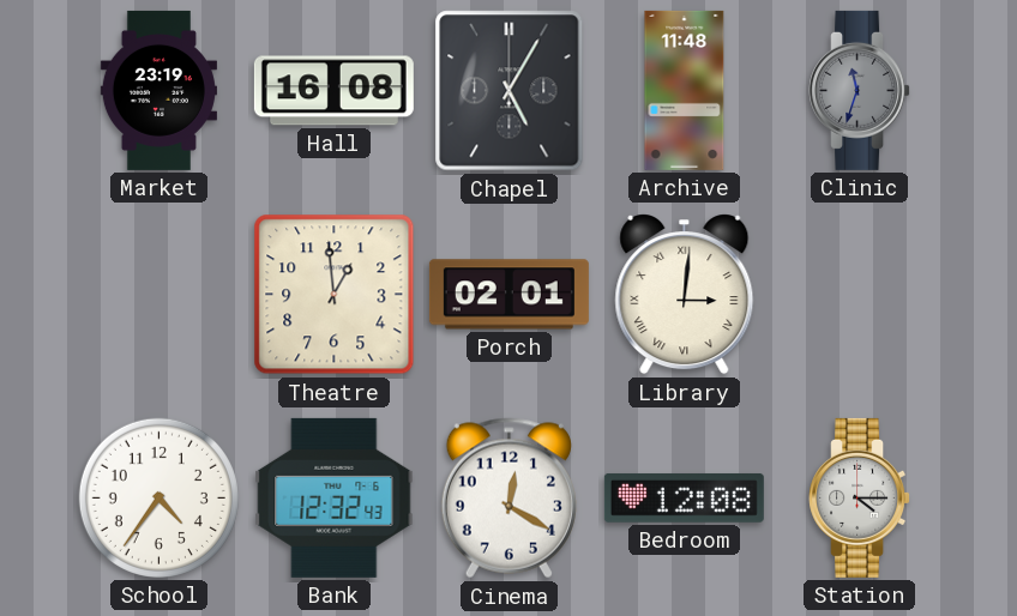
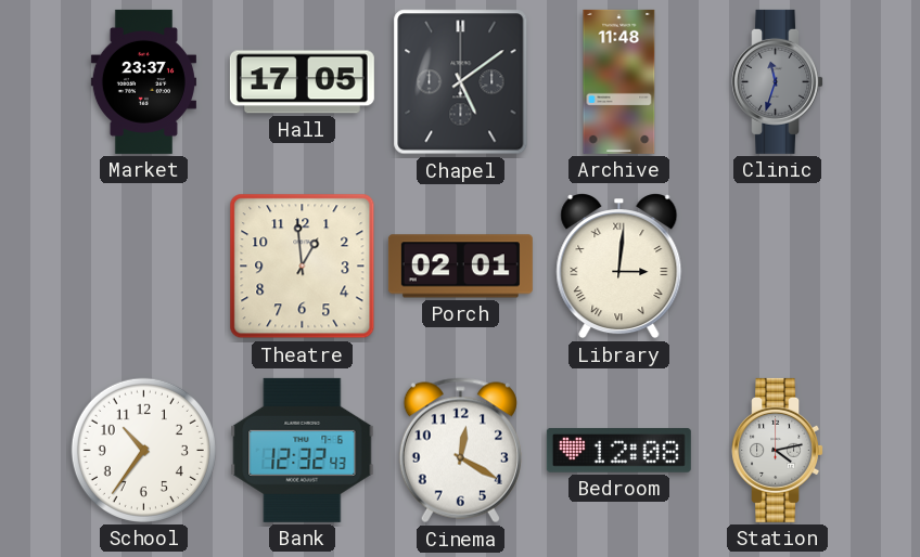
Market: 23:19 -> 23:37
Hall: 16:08 -> 17:05
Chapel: 5:05 -> 5:09
School: 4:36 -> 10:36
Station: 4:15 -> 4:13
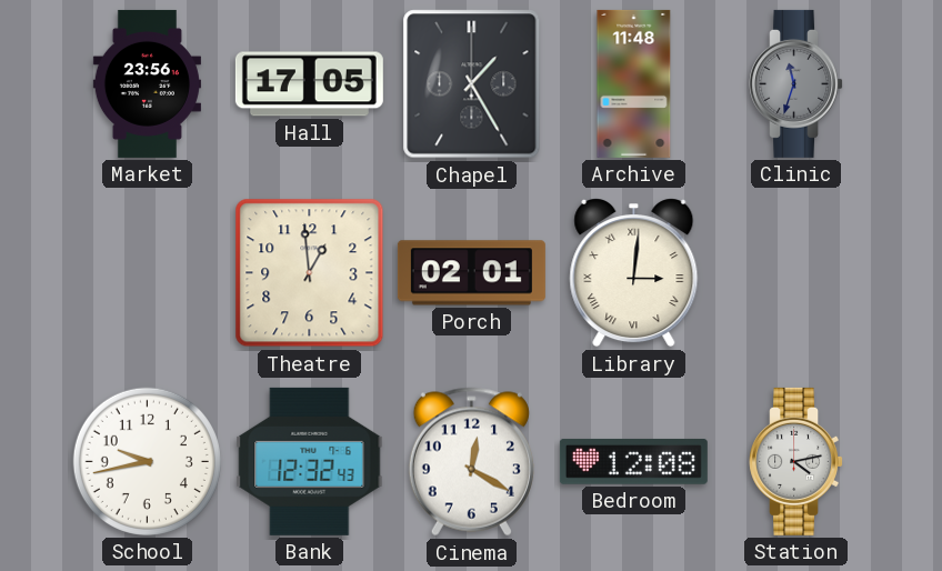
Market: 23:37 -> 23:56
Chapel: 5:09 -> 1:25
School: 10:36 -> 9:43
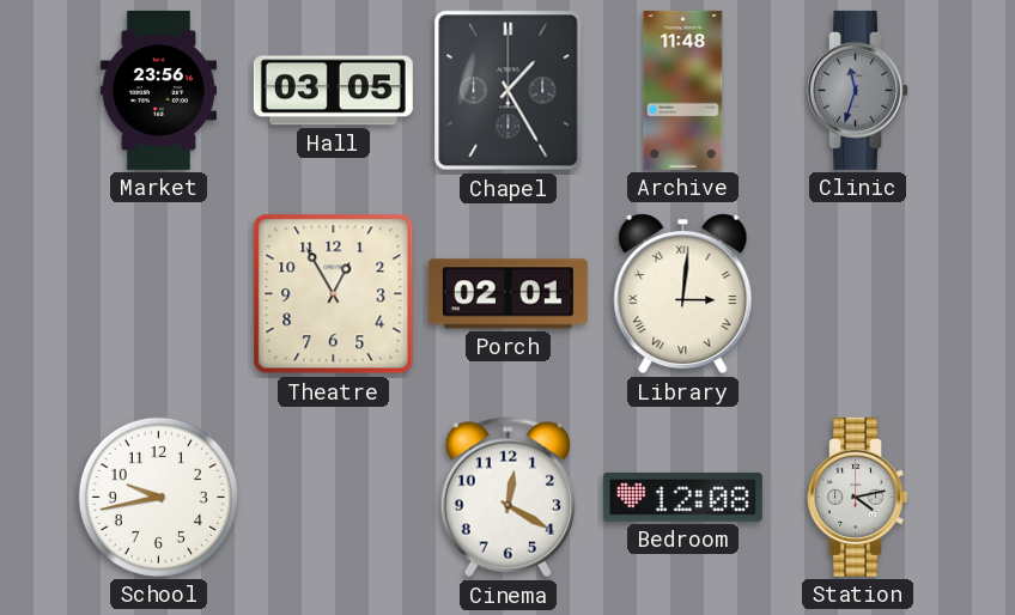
Hall: 17:05 -> 03:05
Theatre: 12:59 -> 12:55
Bank: 12:32 -> none
